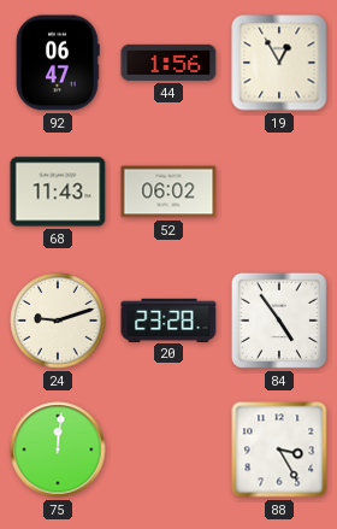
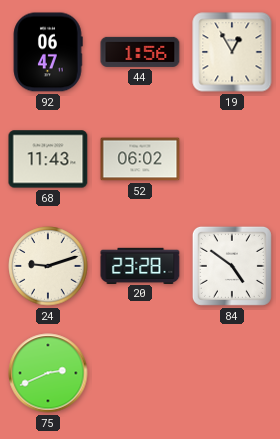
84: 4:54 -> 4:51
75: 12:01 -> 2:41
88: 3:25 -> none
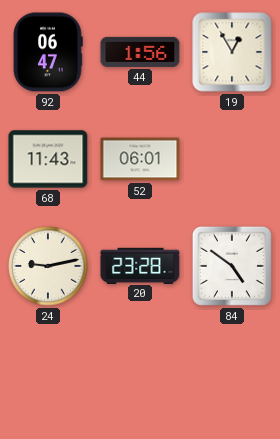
52: 06:02 -> 06:01
24: 9:12 -> 9:13
75: 2:41 -> none
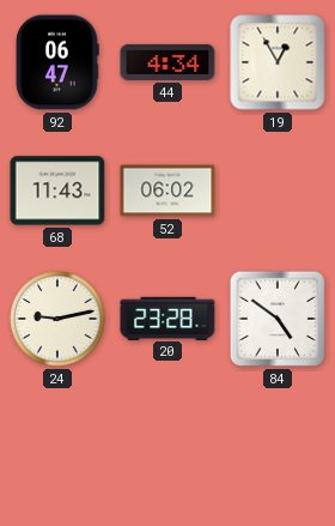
44: 1:56 -> 4:34
52: 06:01 -> 06:02
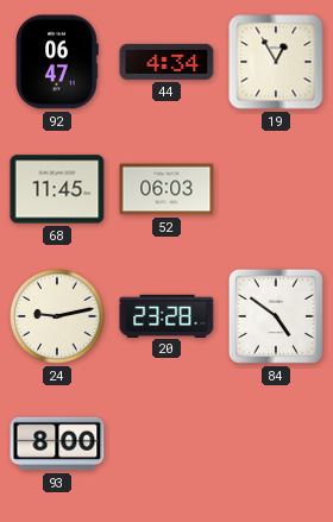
68: 11:43 -> 11:45
52: 06:02 -> 06:03
93: none -> 8:00
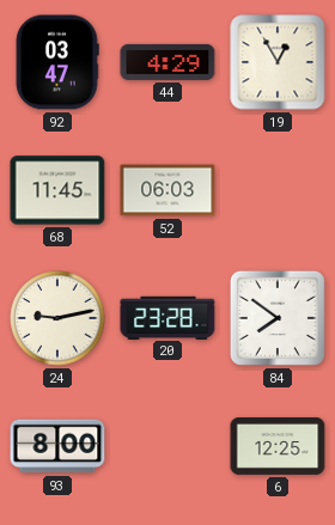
92: 06:47 -> 03:47
44: 4:34 -> 4:29
84: 4:51 -> 7:51
6: none -> 12:25
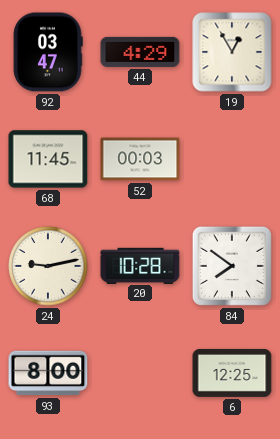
52: 06:03 -> 00:03
20: 23:28 -> 10:28
